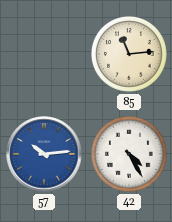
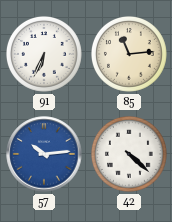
91: none -> 6:34
42: 4:25 -> 4:22
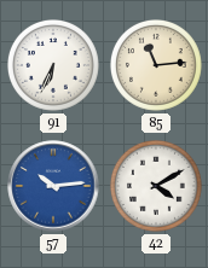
42: 4:22 -> 4:10
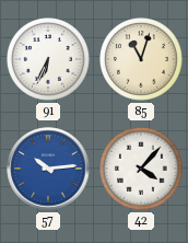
85: 11:14 -> 11:03
42: 4:10 -> 4:07
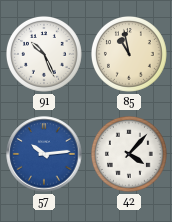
91: 6:34 -> 10:26
85: 11:03 -> 10:58
